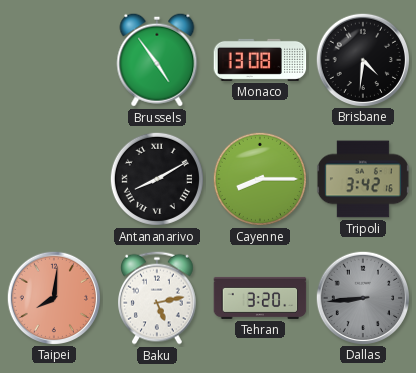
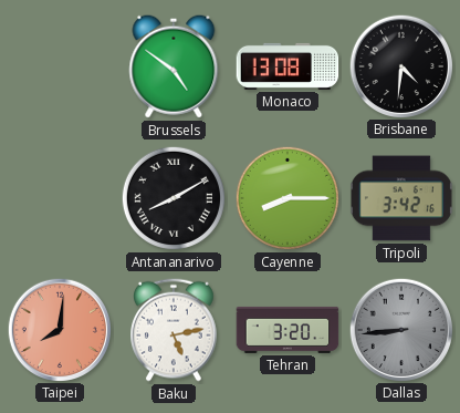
Brussels: 4:54 -> 4:51
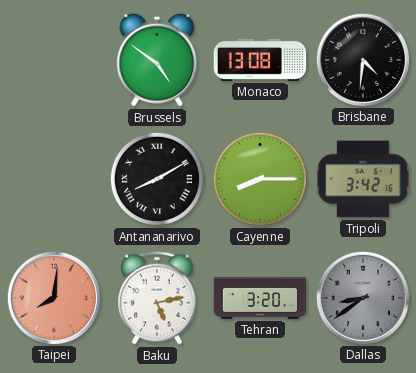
Dallas: 8:44 -> 8:39
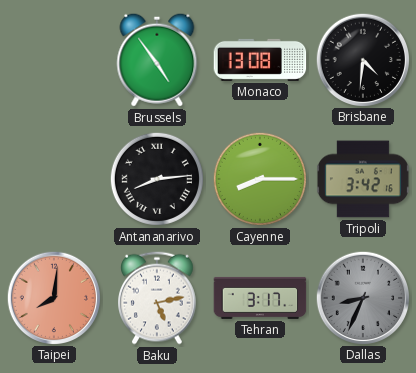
Brussels: 4:51 -> 4:54
Antananarivo: 8:10 -> 8:14
Tehran: 3:20 -> 3:17
Dallas: 8:39 -> 8:34
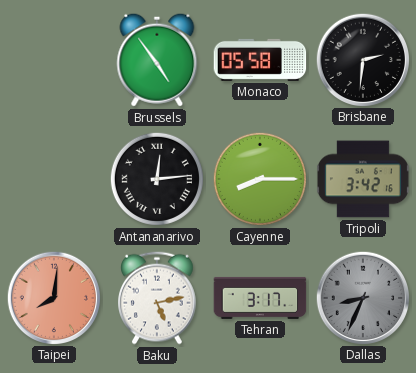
Monaco: 13:08 -> 05:58
Brisbane: 4:31 -> 2:31
Antananarivo: 8:14 -> 12:14
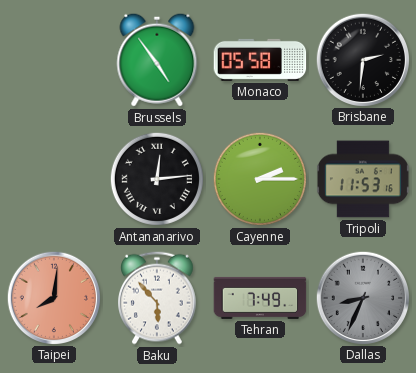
Cayenne: 8:15 -> 2:15
Tripoli: 3:42 -> 11:53
Baku: 5:13 -> 5:53
Tehran: 3:17 -> 7:49
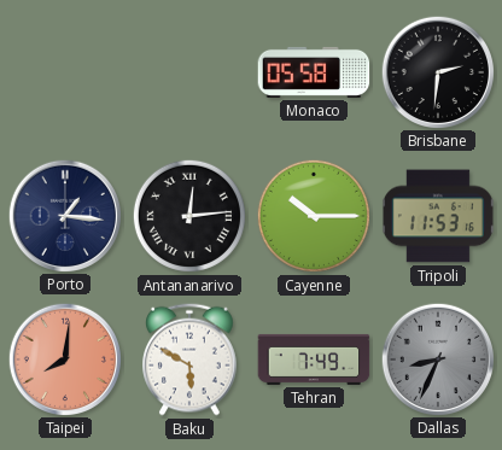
Brussels: 4:54 -> none
Porto: none -> 1:16
Cayenne: 2:15 -> 10:15
Baku: 5:53 -> 5:50
